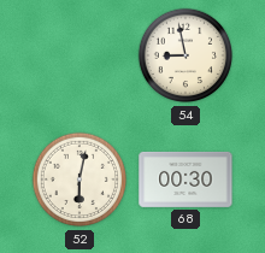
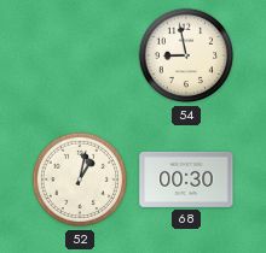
52: 6:02 -> 1:02
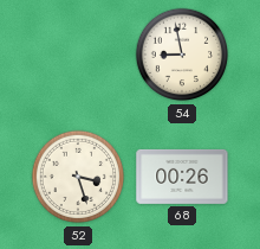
52: 1:02 -> 3:27
68: 00:30 -> 00:26
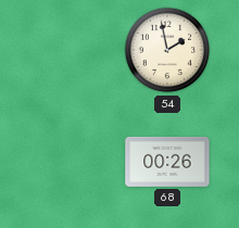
54: 8:58 -> 1:58
52: 3:27 -> none
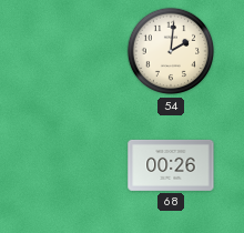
54: 1:58 -> 2:01
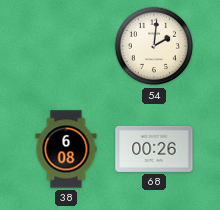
38: none -> 6:08
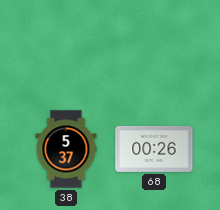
54: 2:01 -> none
38: 6:08 -> 5:37
